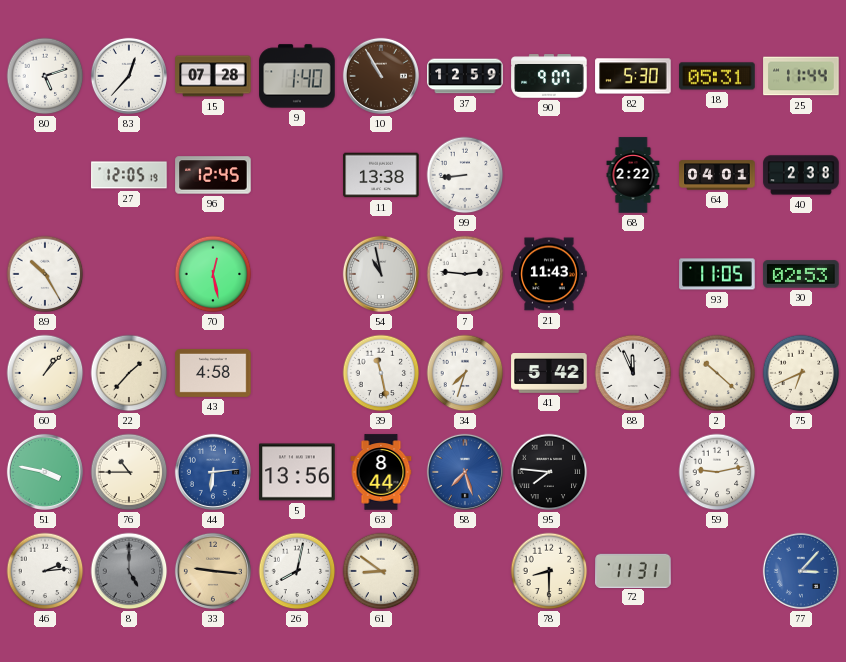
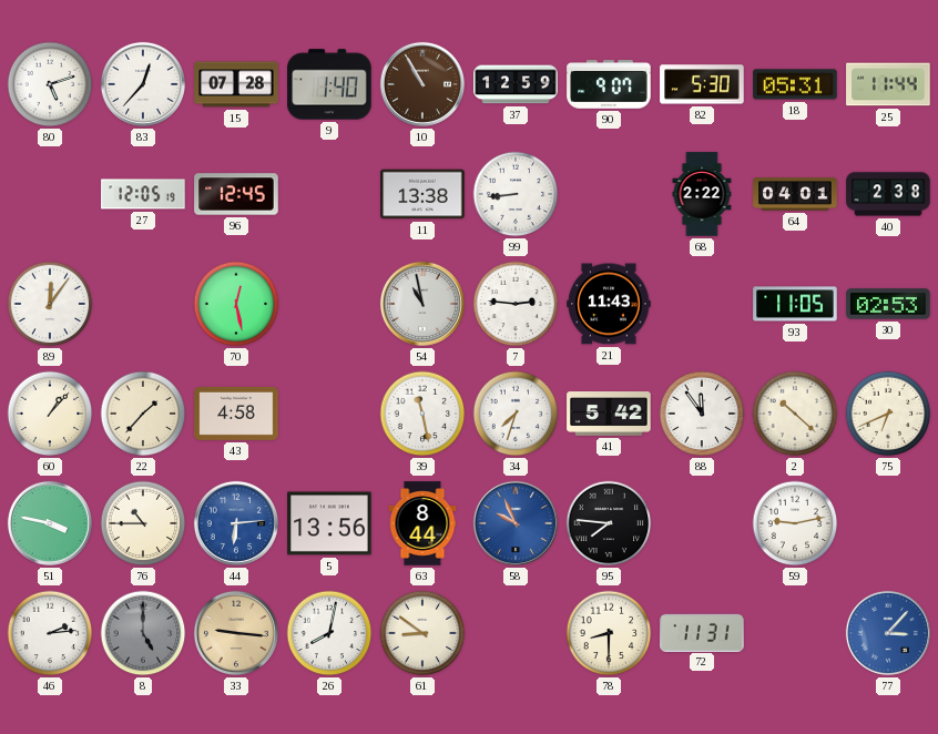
89: 10:25 -> 12:06
88: 11:56 -> 11:54
58: 7:27 -> 9:56
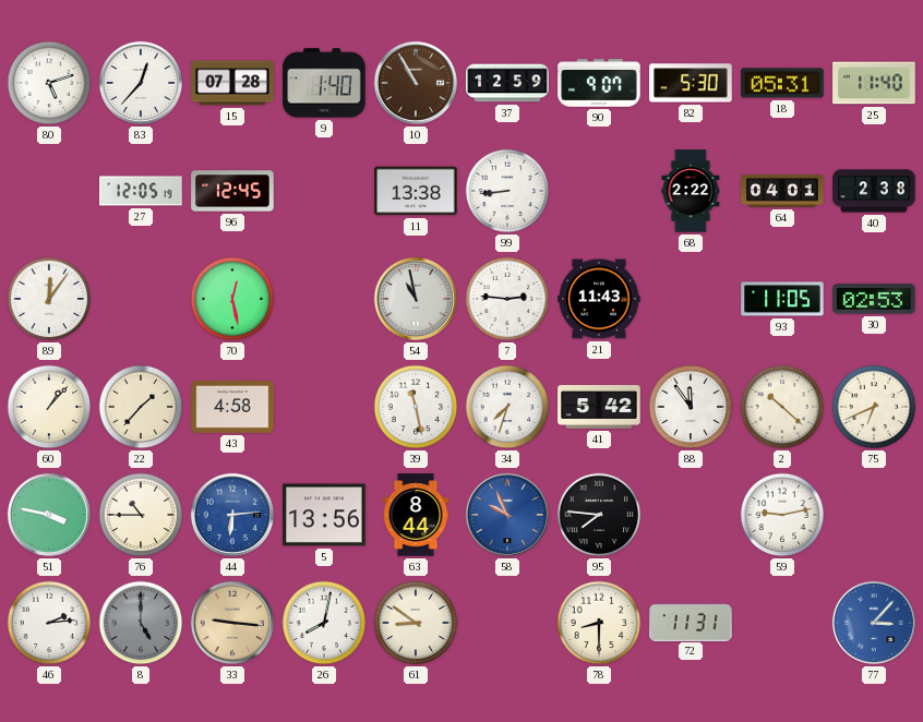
25: 11:44 -> 11:40
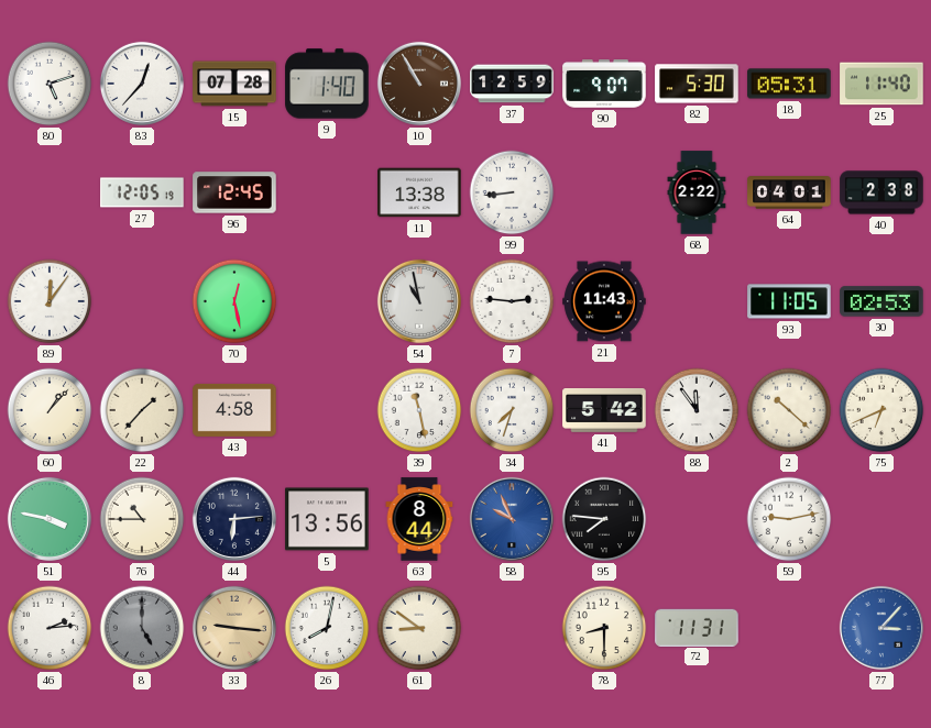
44 dial: blue -> navy
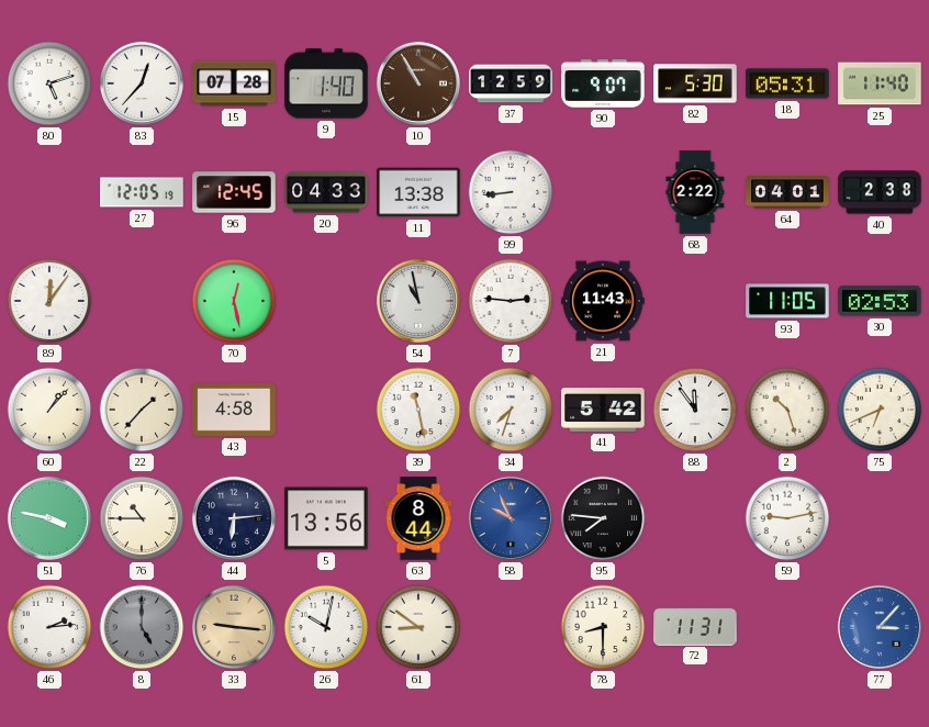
20: none -> 04:33
2: 10:22 -> 10:27
26: 8:02 -> 10:02
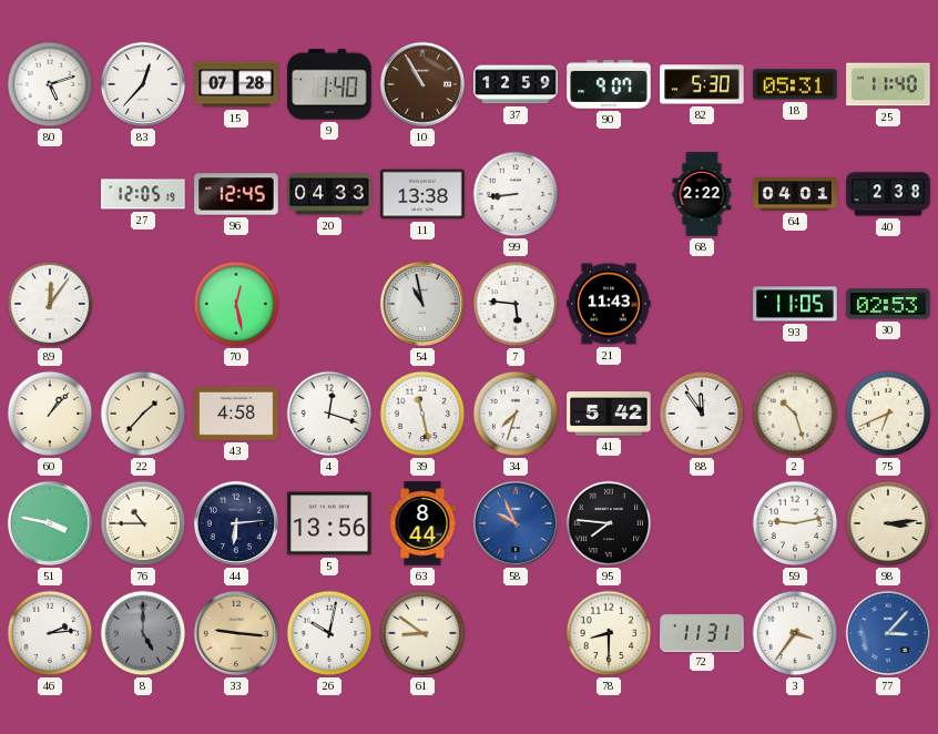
7: 2:46 -> 5:46
4: none -> 12:18
98: none -> 3:14
3: none -> 3:36
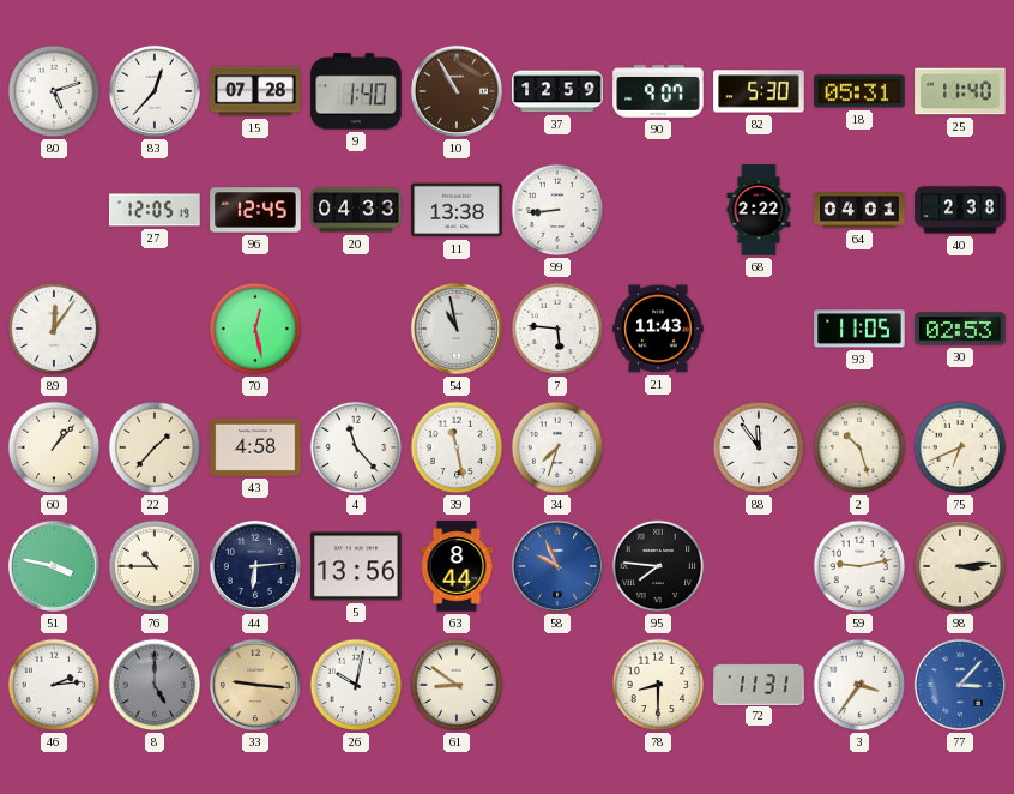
4: 12:18 -> 11:23
41: 5:42 -> none
